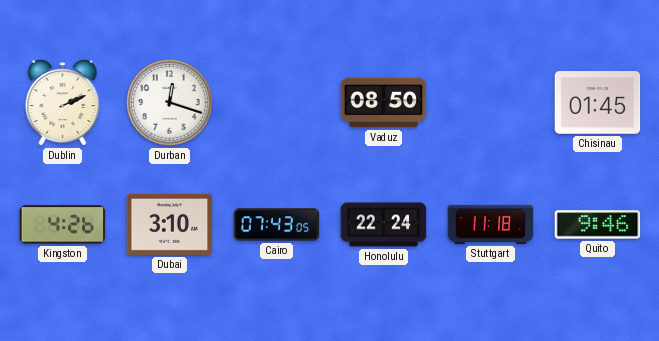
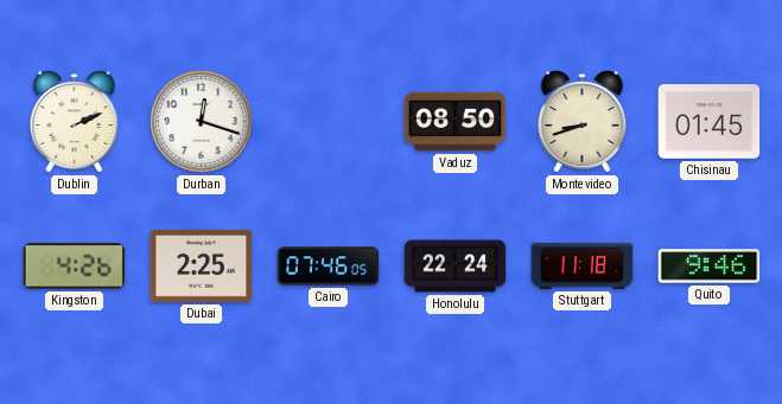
Montevideo: none -> 8:42
Dubai: 3:10 -> 2:25
Cairo: 07:43 -> 07:46
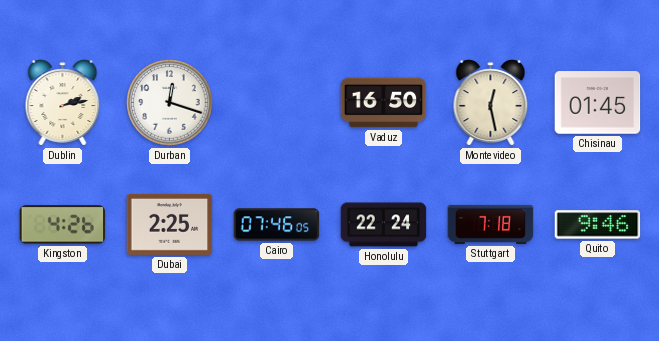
Dublin: 2:11 -> 2:13
Vaduz: 08:50 -> 16:50
Montevideo: 8:42 -> 12:28
Stuttgart: 11:18 -> 7:18
